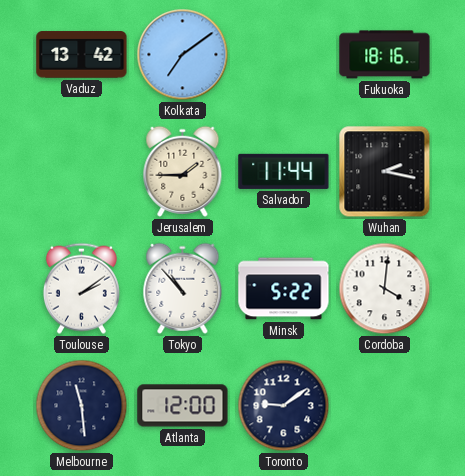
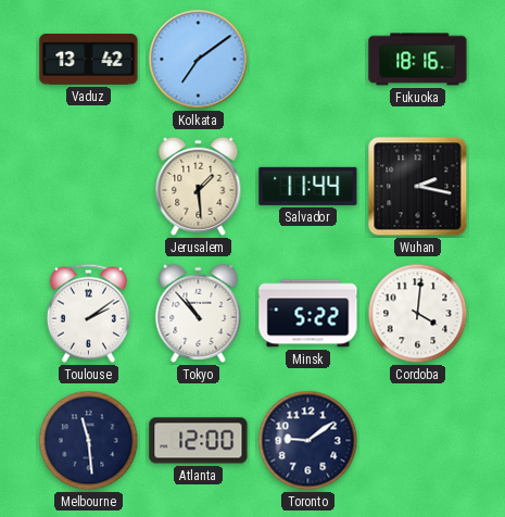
Jerusalem: 1:45 -> 1:29
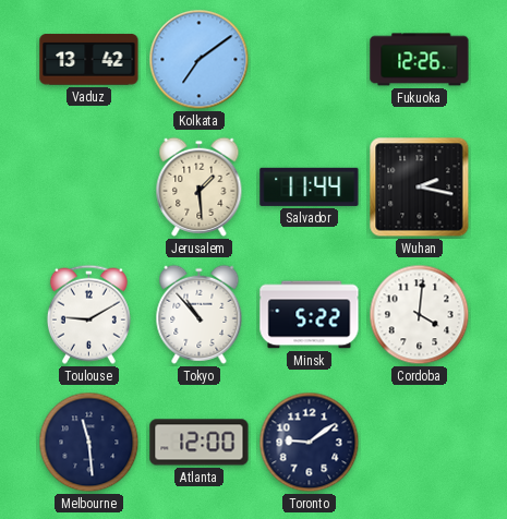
Fukuoka: 18:16 -> 12:26
Toulouse: 2:09 -> 9:10
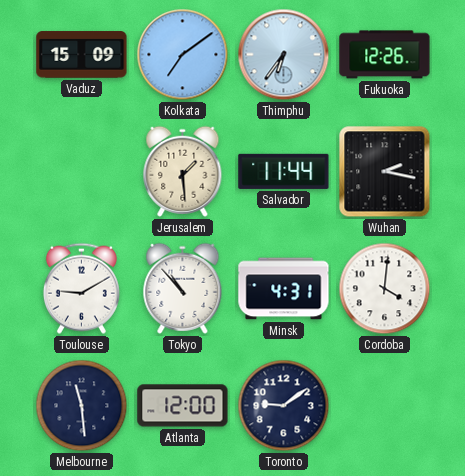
Vaduz: 13:42 -> 15:09
Thimphu: none -> 6:36
Minsk: 5:22 -> 4:31
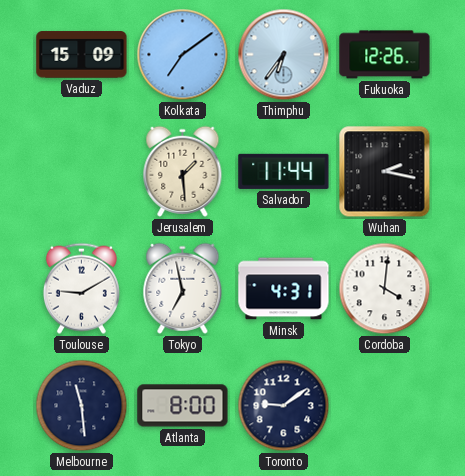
Tokyo: 10:53 -> 6:58
Atlanta: 12:00 -> 8:00
